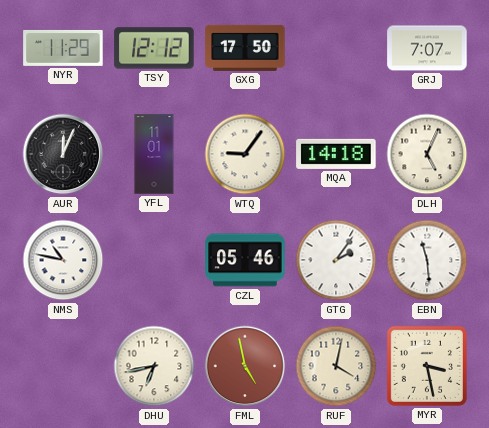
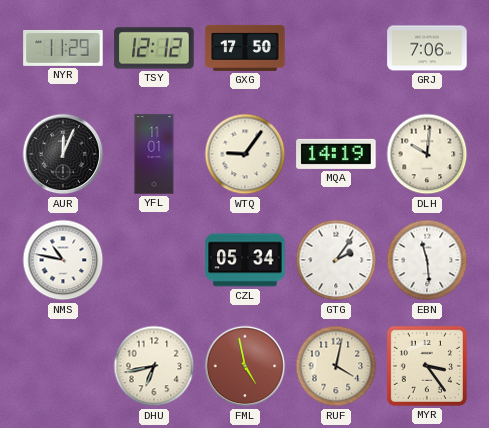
GRJ: 7:07 -> 7:06
MQA: 14:18 -> 14:19
DLH: 5:04 -> 10:01
CZL: 05:46 -> 05:34
MYR: 3:28 -> 3:24
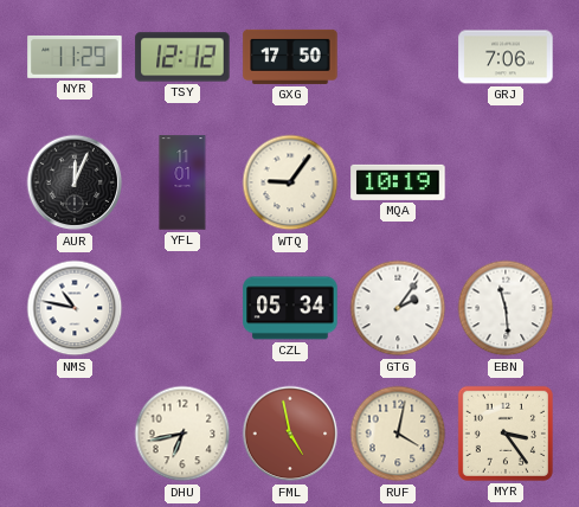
MQA: 14:19 -> 10:19
DLH: 10:01 -> none
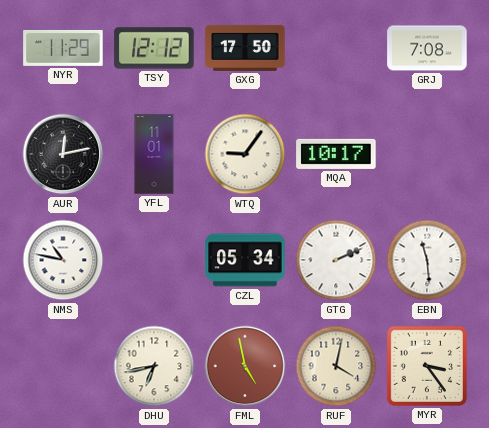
GRJ: 7:06 -> 7:08
AUR: 12:04 -> 12:13
MQA: 10:19 -> 10:17
GTG: 2:06 -> 2:11
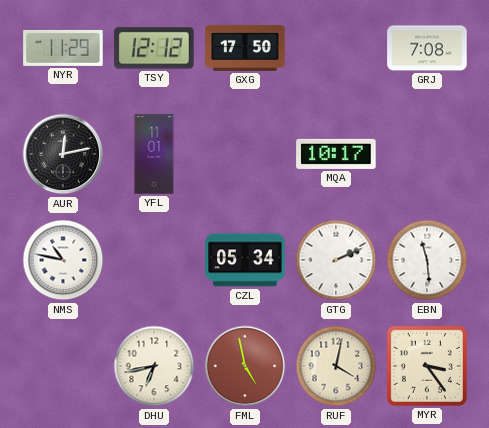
WTQ: 9:06 -> none
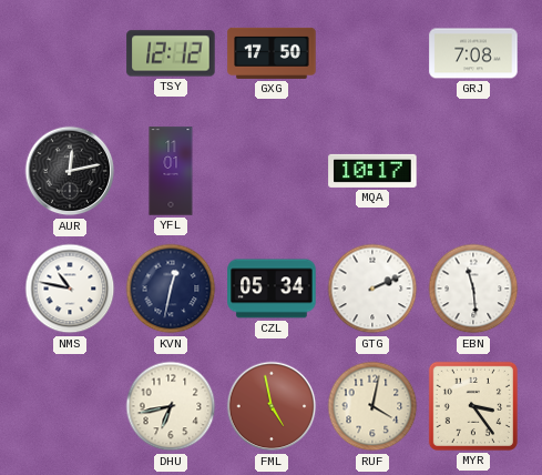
NYR: 11:29 -> none
KVN: none -> 12:32
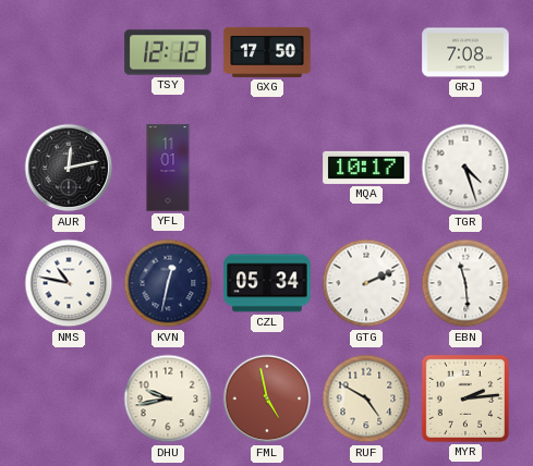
TGR: none -> 4:27
DHU: 6:43 -> 9:43
RUF: 4:02 -> 4:50
MYR: 3:24 -> 2:14
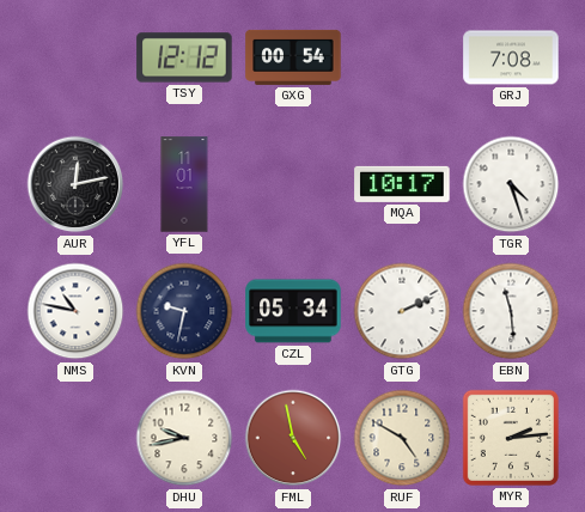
GXG: 17:50 -> 00:54
KVN: 12:32 -> 9:32
